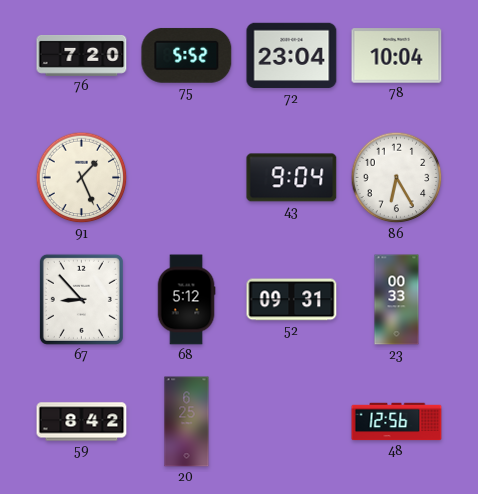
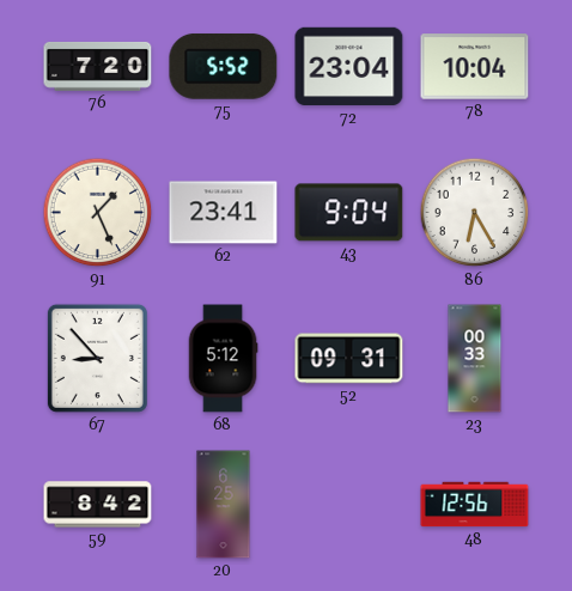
62: none -> 23:41
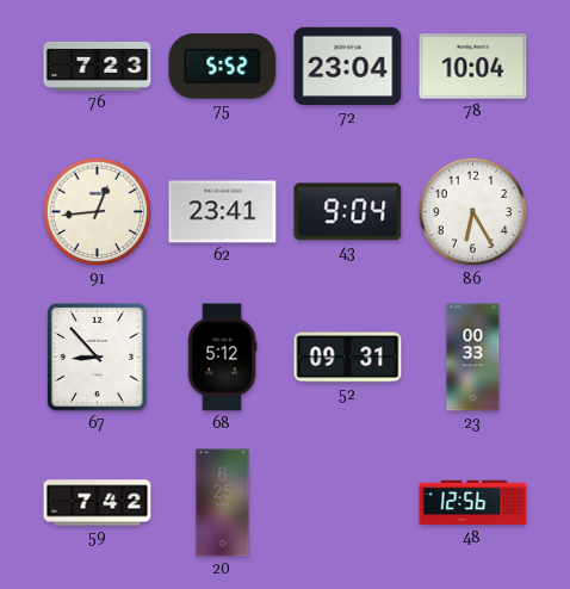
76: 7:20 -> 7:23
91: 1:26 -> 12:44
59: 8:42 -> 7:42
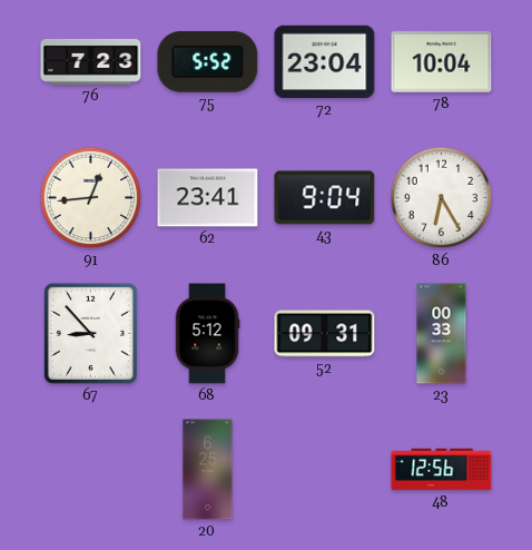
59: 7:42 -> none
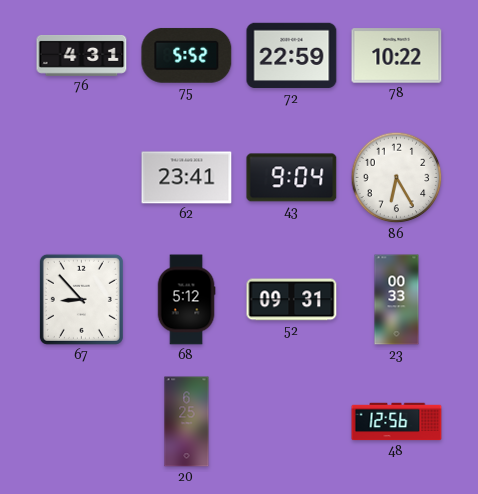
76: 7:23 -> 4:31
72: 23:04 -> 22:59
78: 10:04 -> 10:22
91: 12:44 -> none
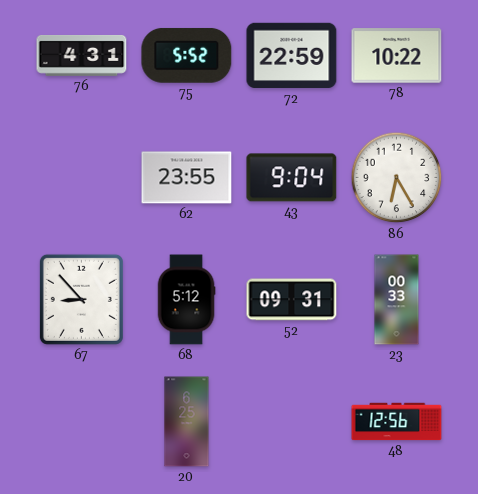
62: 23:41 -> 23:55
